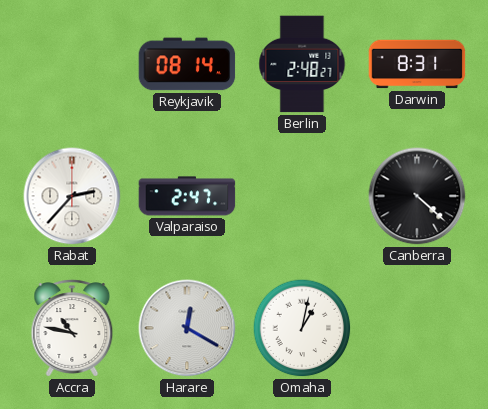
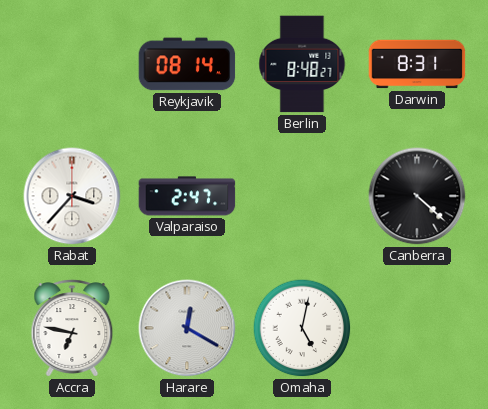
Berlin: 2:48 -> 8:48
Rabat: 2:37 -> 3:37
Accra: 10:47 -> 6:47
Omaha: 1:02 -> 5:02
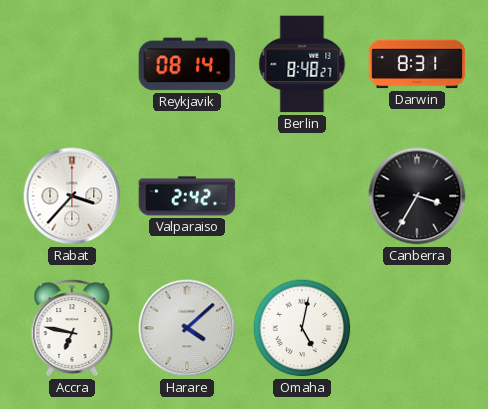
Valparaiso: 2:47 -> 2:42
Canberra: 4:22 -> 3:35
Harare: 12:20 -> 4:08
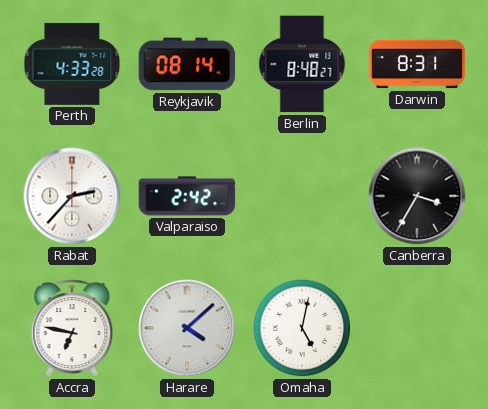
Perth: none -> 4:33
Rabat: 3:37 -> 2:37
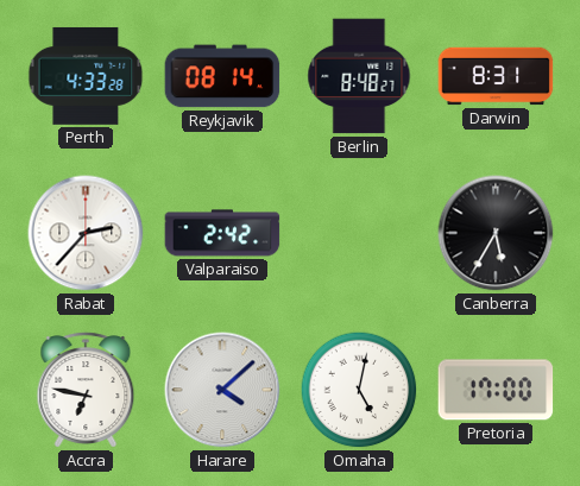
Canberra: 3:35 -> 5:35
Pretoria: none -> 17:00
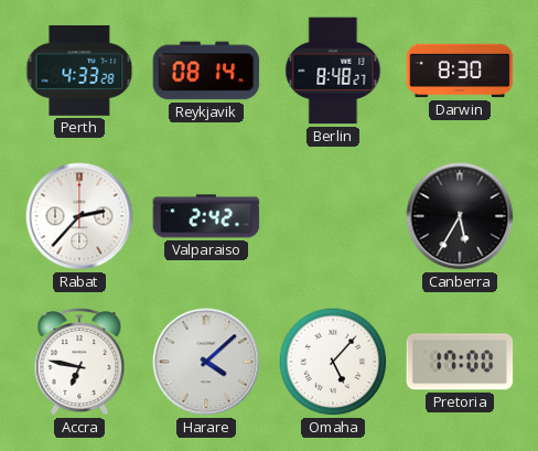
Darwin: 8:31 -> 8:30
Omaha: 5:02 -> 5:07
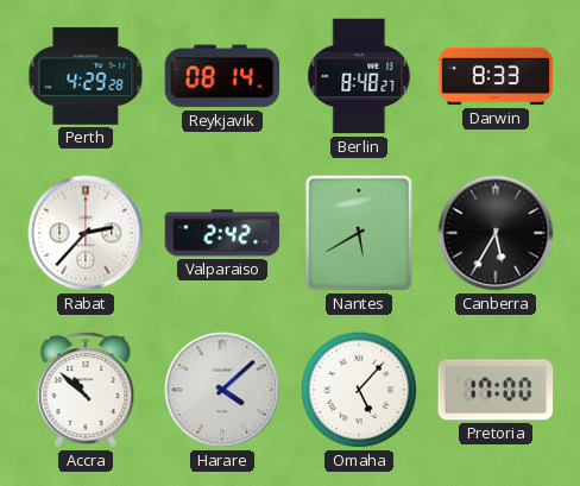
Perth: 4:33 -> 4:29
Darwin: 8:30 -> 8:33
Nantes: none -> 5:40
Accra: 6:47 -> 10:52
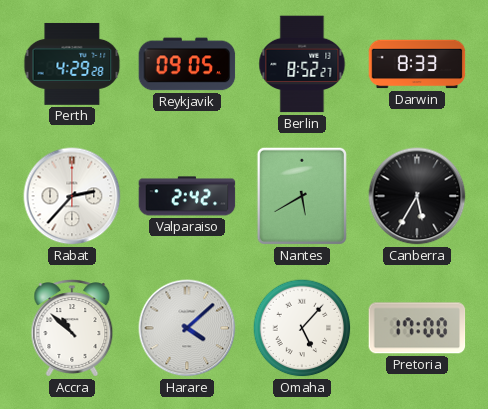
Reykjavik: 08:14 -> 09:05
Berlin: 8:48 -> 8:52
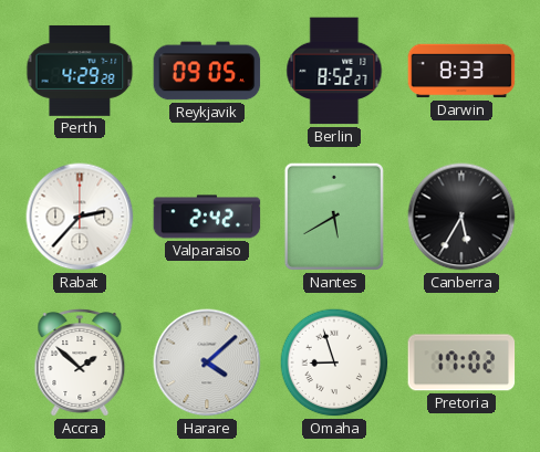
Accra: 10:52 -> 1:52
Omaha: 5:07 -> 8:57
Pretoria: 17:00 -> 17:02
